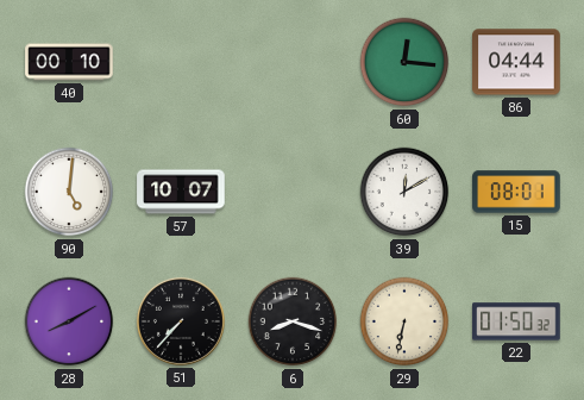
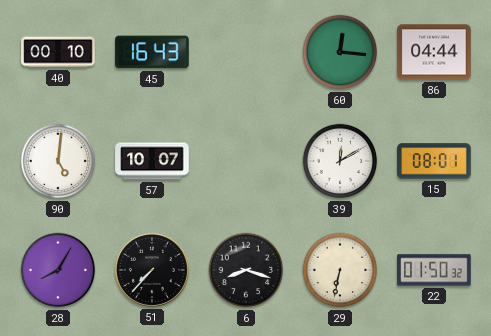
45: none -> 16:43
28: 8:10 -> 8:05
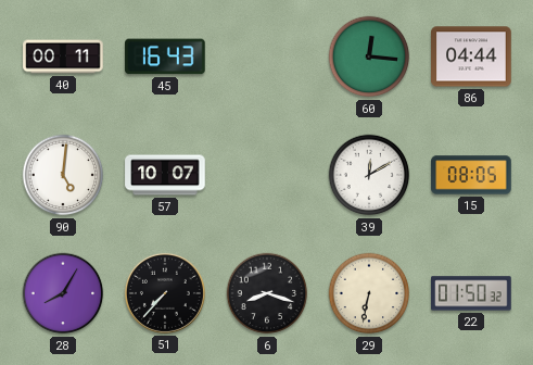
40: 00:10 -> 00:11
15: 08:01 -> 08:05
